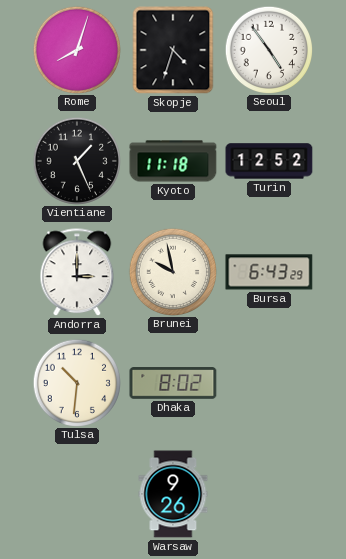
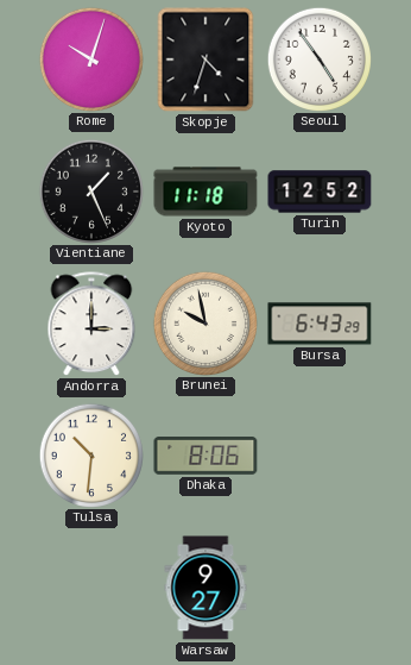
Rome: 8:03 -> 10:03
Dhaka: 8:02 -> 8:06
Warsaw: 9:26 -> 9:27
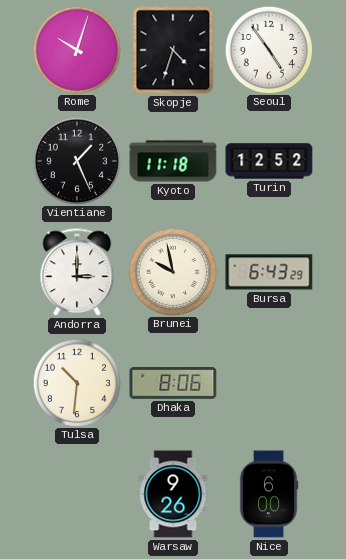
Warsaw: 9:27 -> 9:26
Nice: none -> 6:00
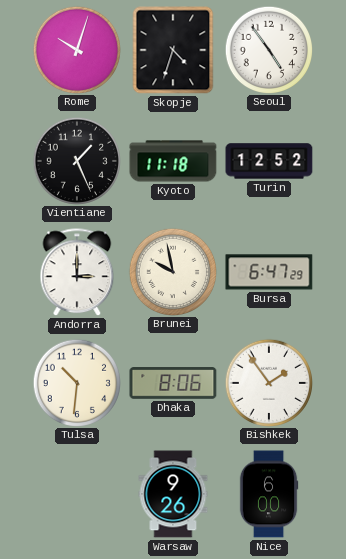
Bursa: 6:43 -> 6:47
Bishkek: none -> 1:54
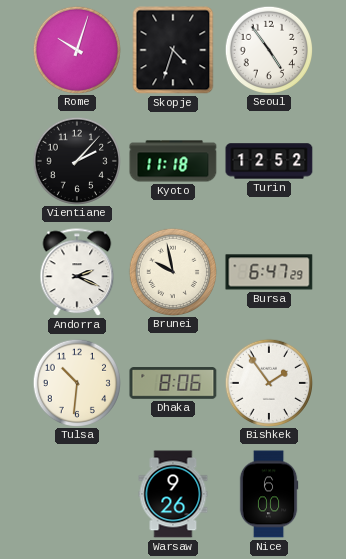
Vientiane: 1:26 -> 2:07
Andorra: 3:00 -> 2:19
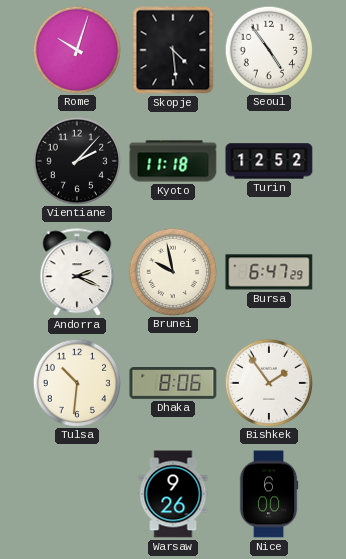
Skopje: 4:33 -> 4:29
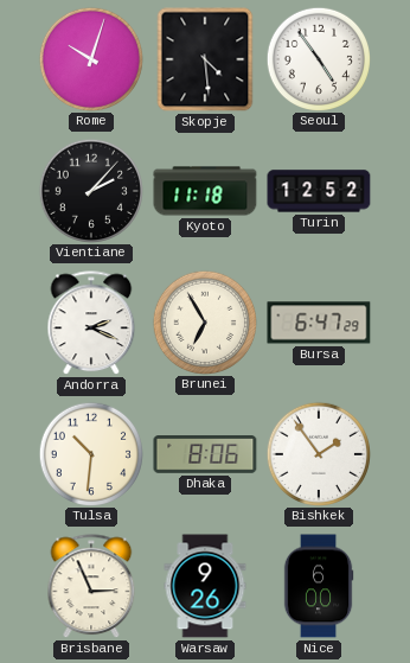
Brunei: 9:58 -> 6:55
Brisbane: none -> 2:56
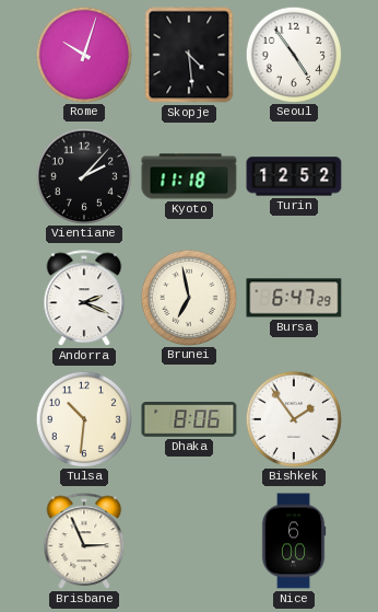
Brunei: 6:55 -> 6:58
Warsaw: 9:26 -> none
